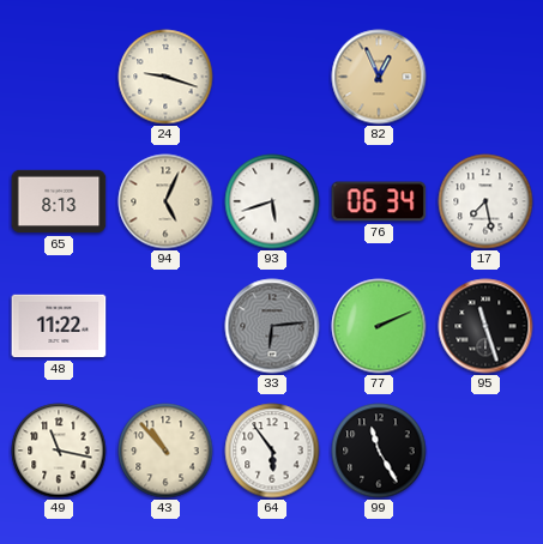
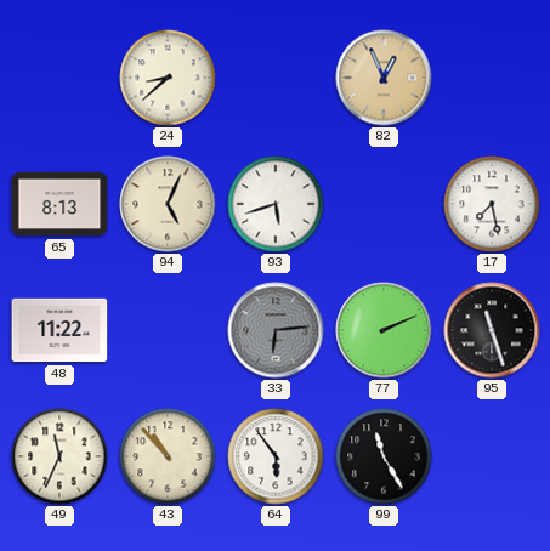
24: 9:18 -> 8:38
76: 06:34 -> none
49: 11:17 -> 11:34
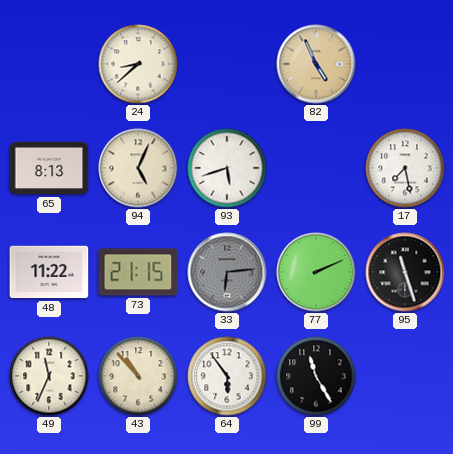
82: 12:56 -> 4:56
73: none -> 21:15
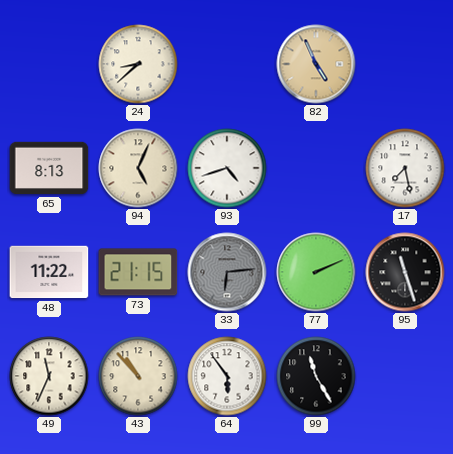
93: 5:42 -> 4:42
